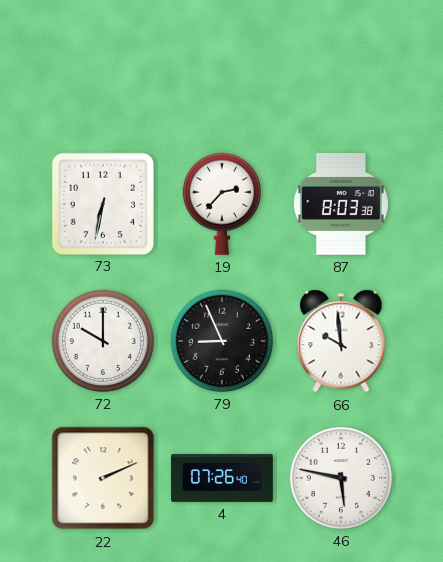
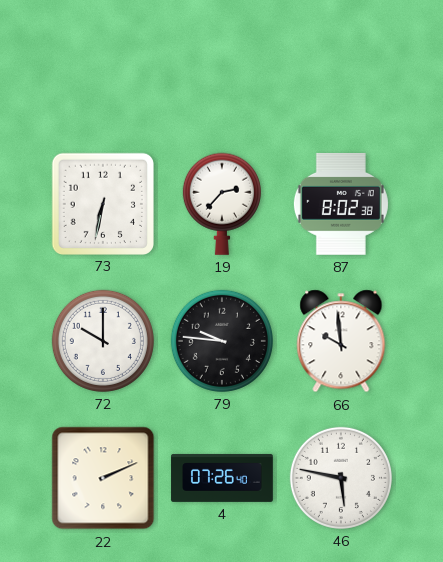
87: 8:03 -> 8:02
79: 8:56 -> 9:46
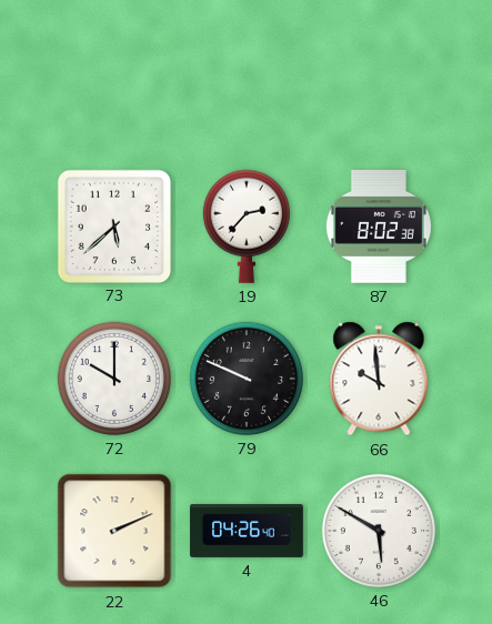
73: 6:32 -> 5:38
79: 9:46 -> 9:49
4: 07:26 -> 04:26
46: 5:47 -> 5:50
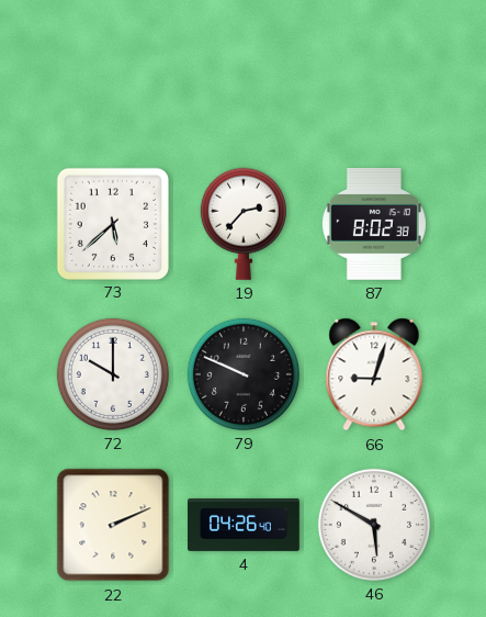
66: 9:59 -> 9:03
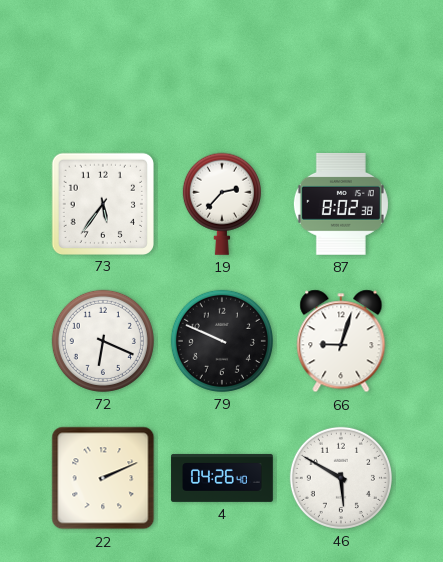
73: 5:38 -> 5:36
72: 10:00 -> 6:19
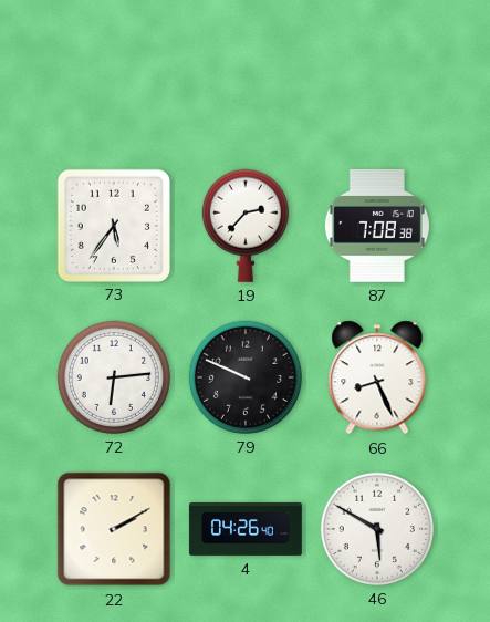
87: 8:02 -> 7:08
72: 6:19 -> 6:14
66: 9:03 -> 8:26
22: 2:11 -> 2:10
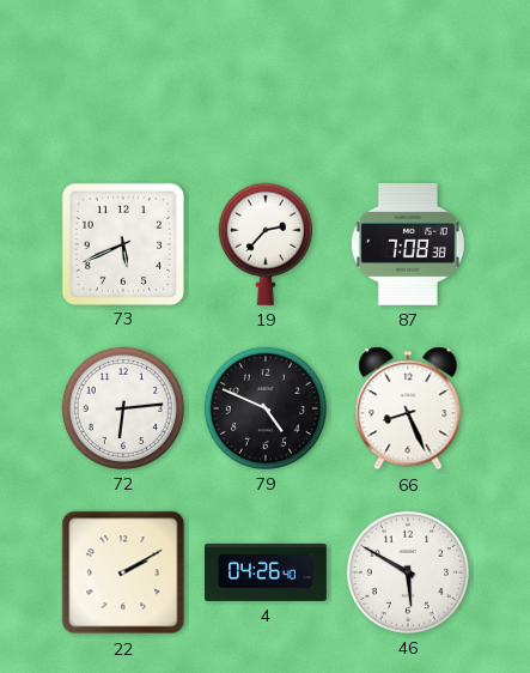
73: 5:36 -> 5:41
79: 9:49 -> 4:49
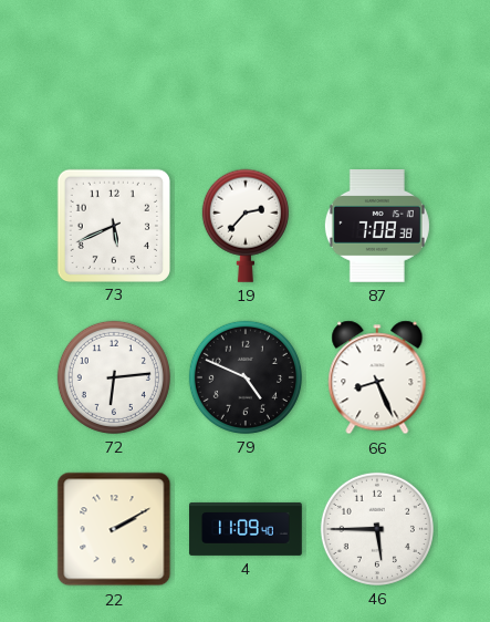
4: 04:26 -> 11:09
46: 5:50 -> 5:45
